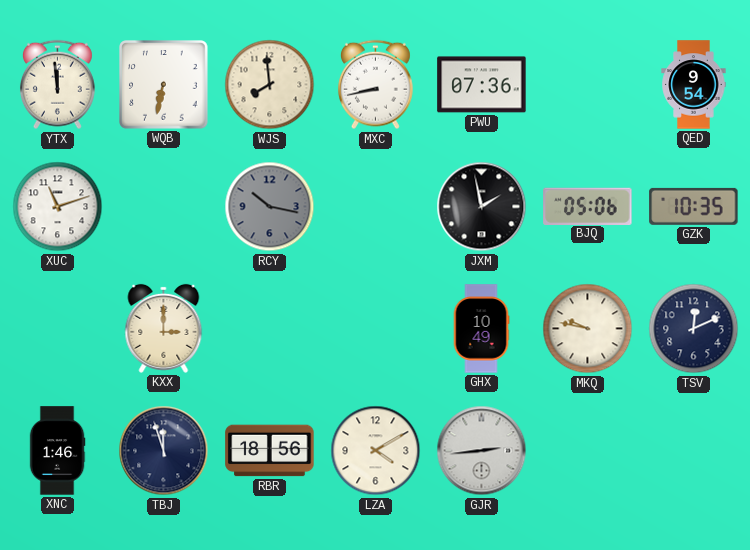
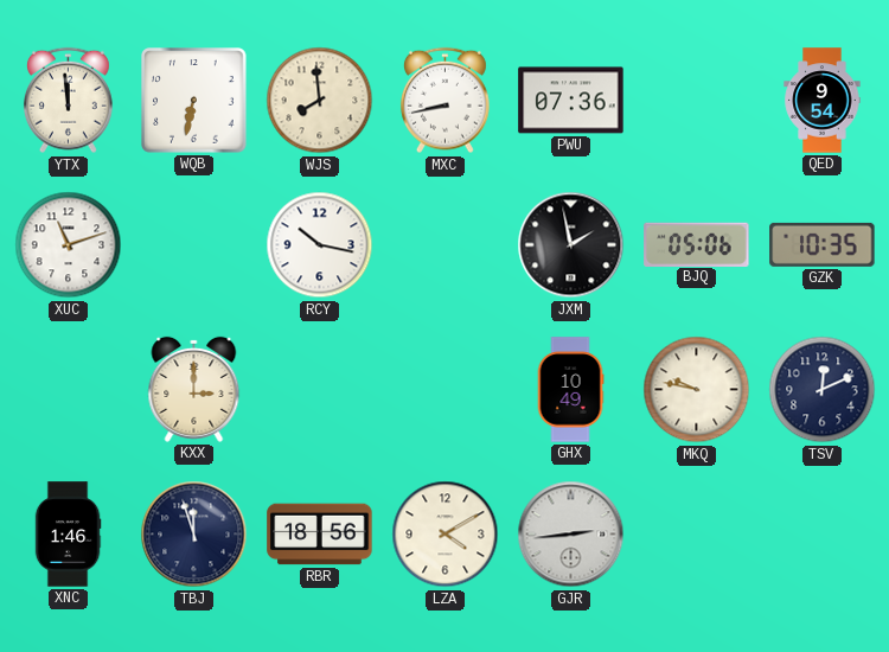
RCY dial: grey -> white
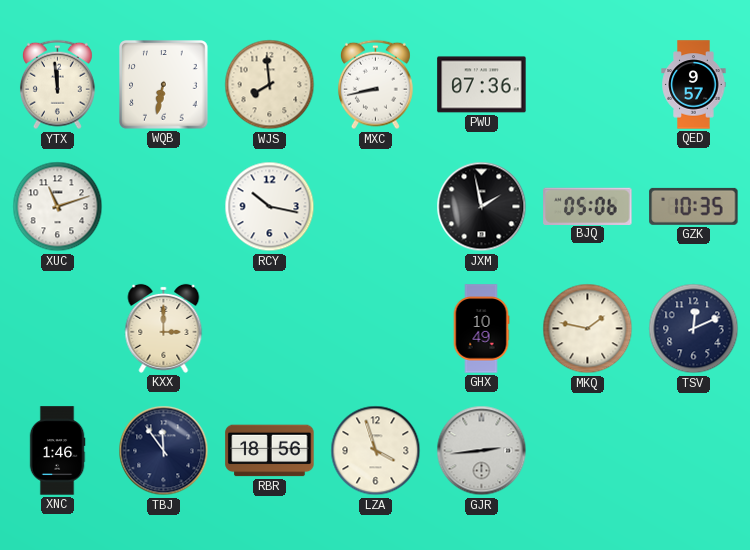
QED: 9:54 -> 9:57
MKQ: 9:47 -> 1:47
TBJ: 11:57 -> 11:54
LZA: 4:10 -> 3:57
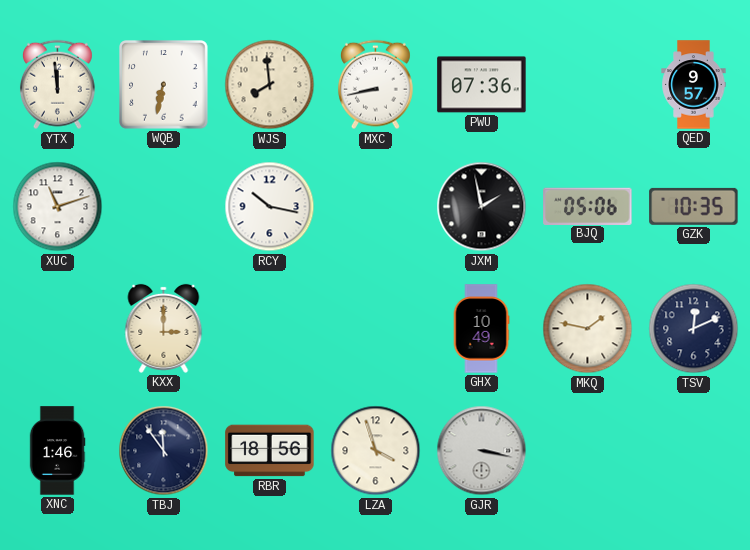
GJR: 2:44 -> 3:17
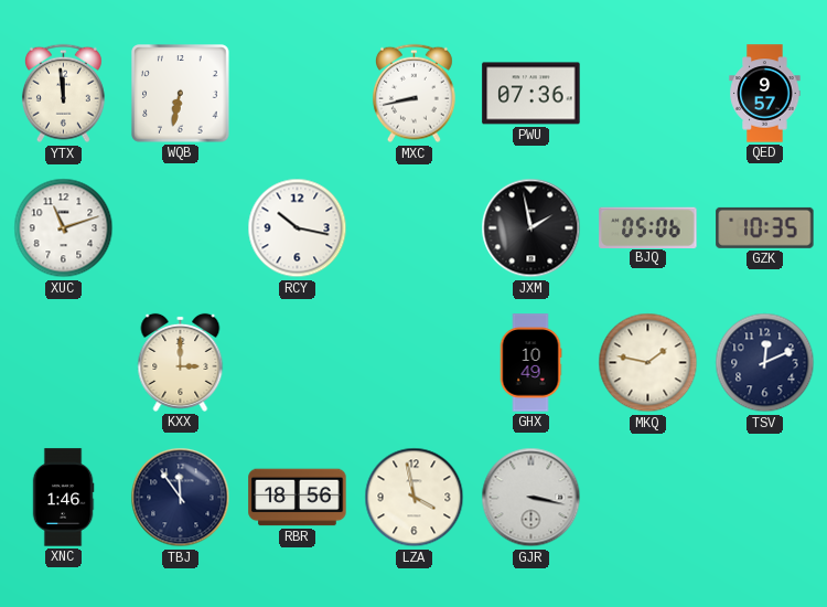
WJS: 7:59 -> none
LZA: 3:57 -> 3:58
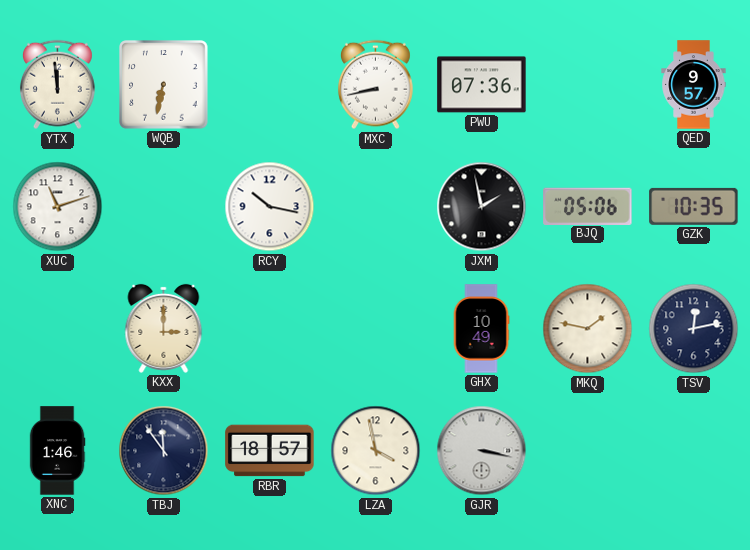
TSV: 12:11 -> 12:13
RBR: 18:56 -> 18:57
